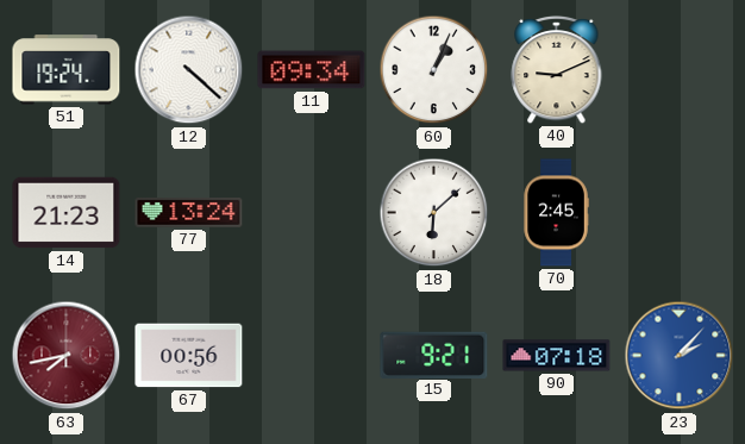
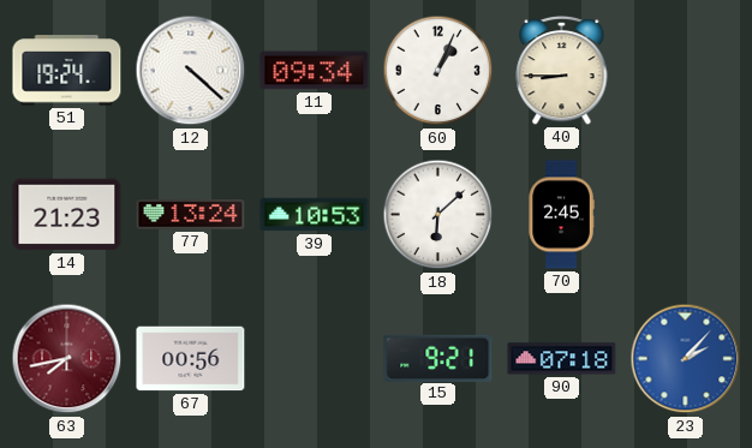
40: 9:11 -> 8:45
39: none -> 10:53
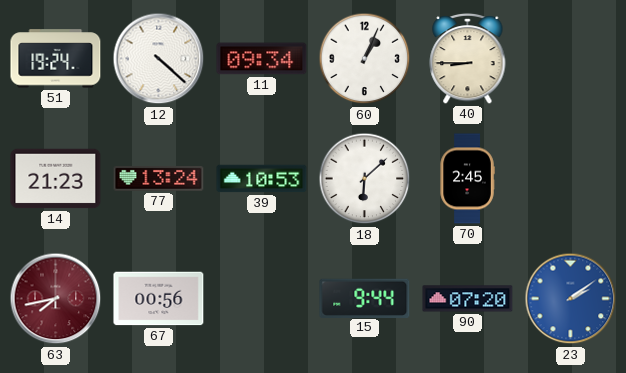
15: 9:21 -> 9:44
90: 07:18 -> 07:20
23: 2:07 -> 2:09
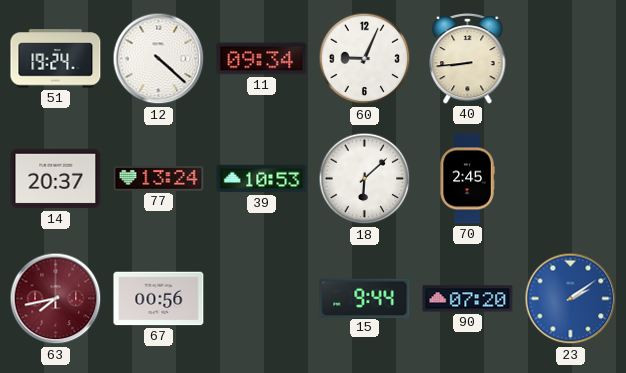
60: 1:04 -> 9:04
40: 8:45 -> 8:44
14: 21:23 -> 20:37
